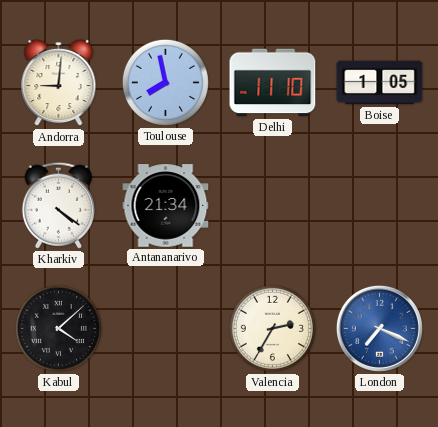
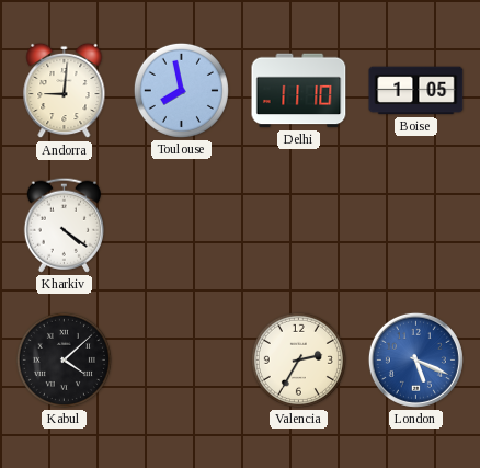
Antananarivo: 21:34 -> none
London: 7:19 -> 5:19
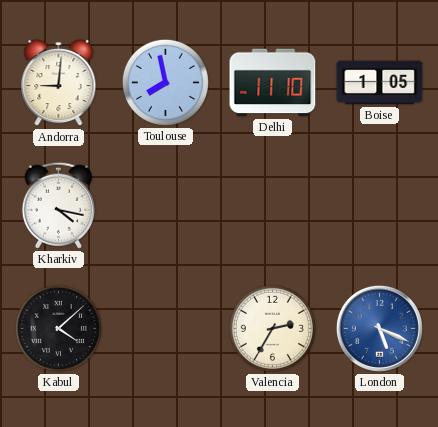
Kharkiv: 4:21 -> 4:17
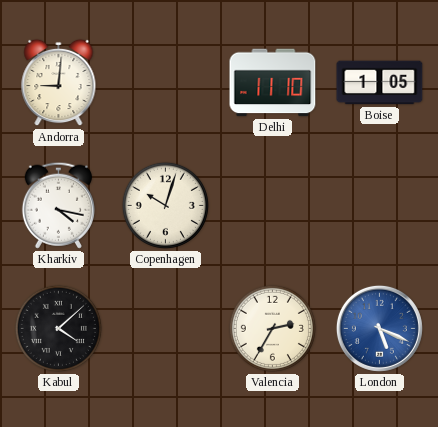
Toulouse: 7:58 -> none
Copenhagen: none -> 10:03
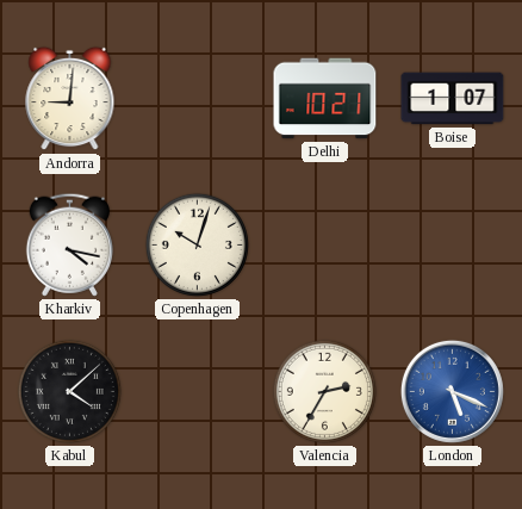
Delhi: 11:10 -> 10:21
Boise: 1:05 -> 1:07
